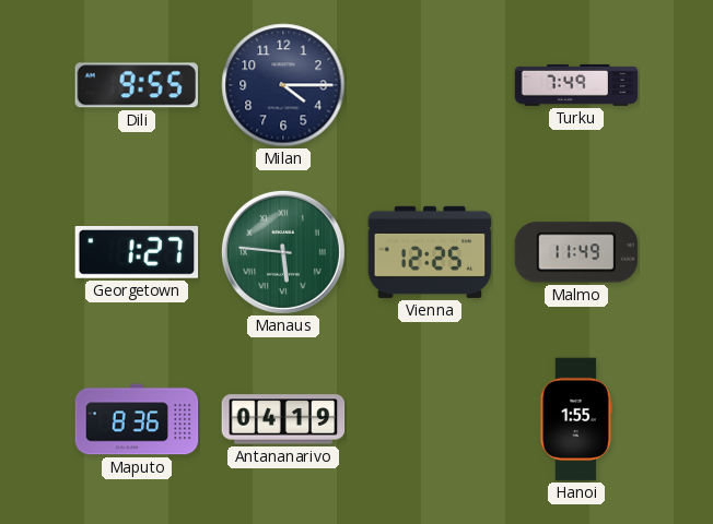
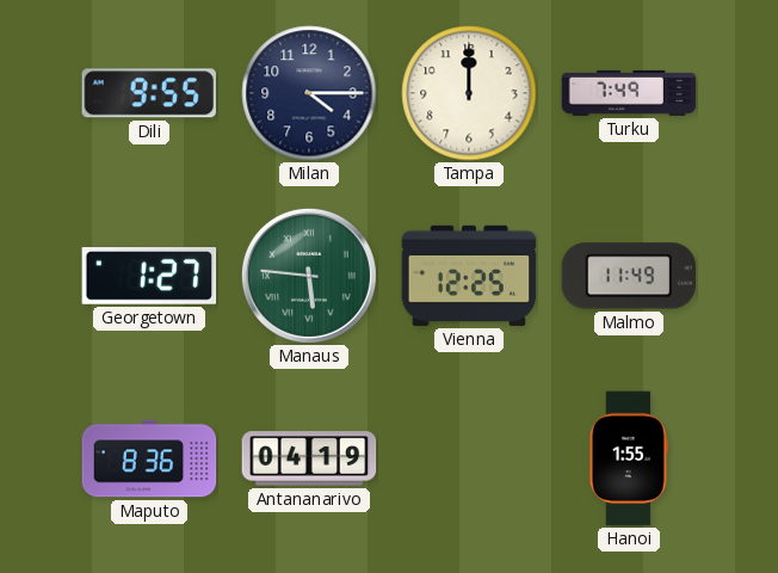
Tampa: none -> 12:00
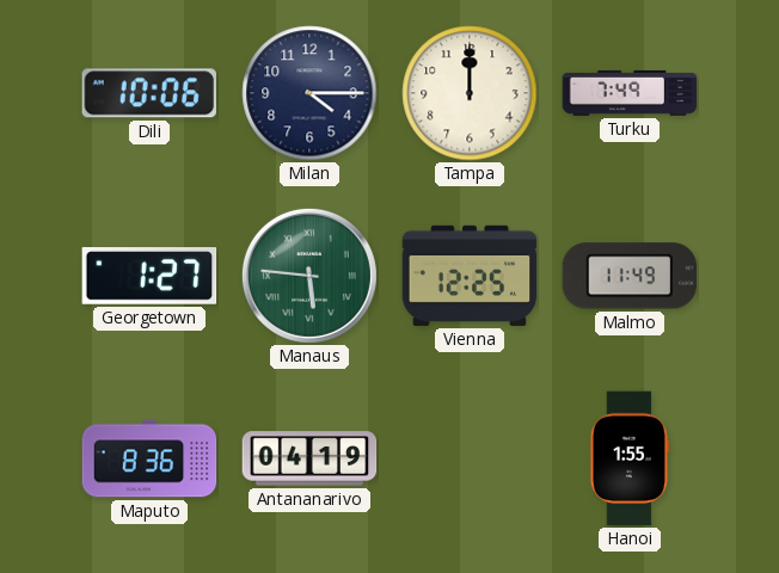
Dili: 9:55 -> 10:06
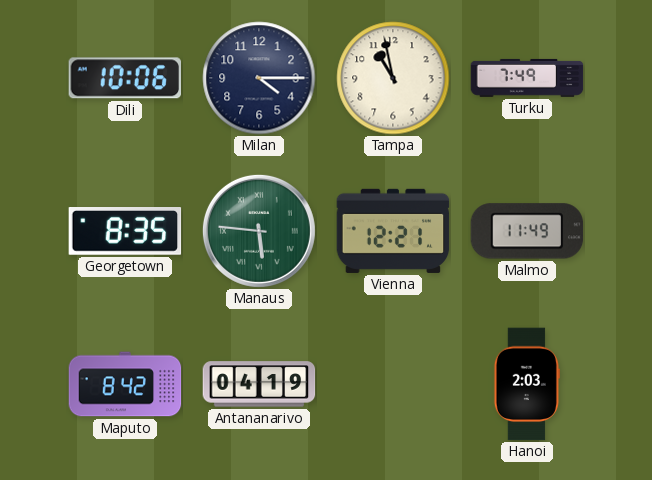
Tampa: 12:00 -> 10:58
Georgetown: 1:27 -> 8:35
Vienna: 12:25 -> 12:21
Maputo: 8:36 -> 8:42
Hanoi: 1:55 -> 2:03
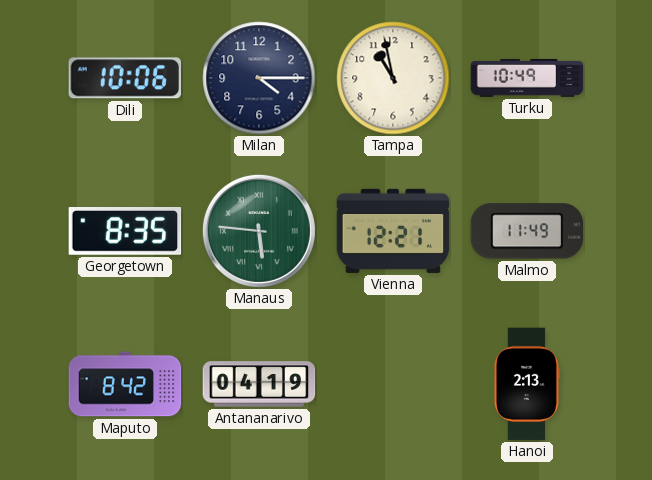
Turku: 7:49 -> 10:49
Hanoi: 2:03 -> 2:13
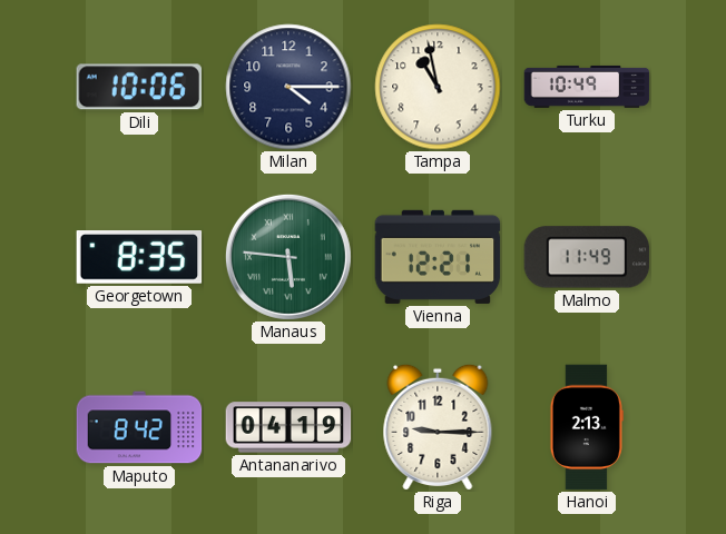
Riga: none -> 9:15
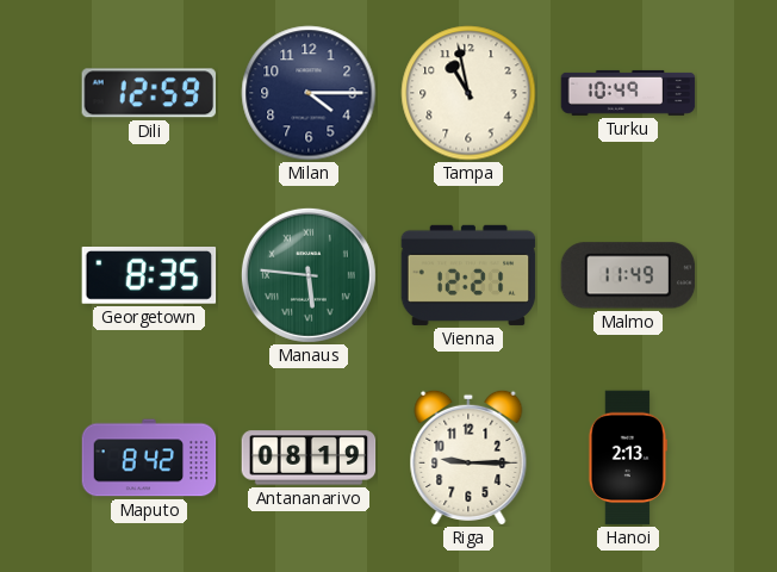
Dili: 10:06 -> 12:59
Antananarivo: 04:19 -> 08:19
